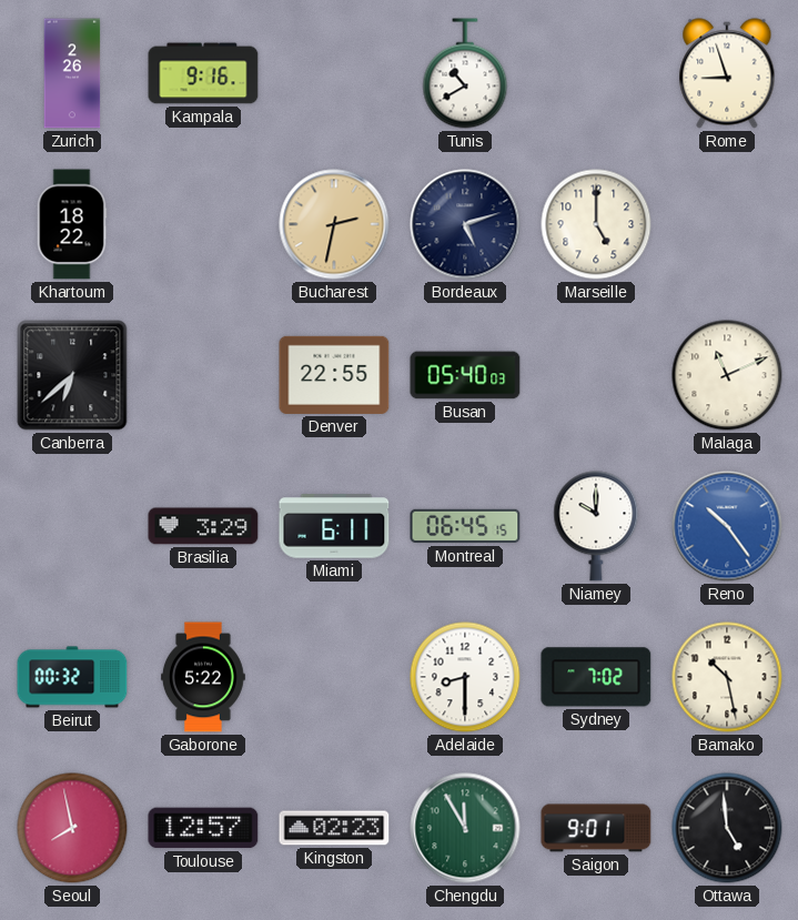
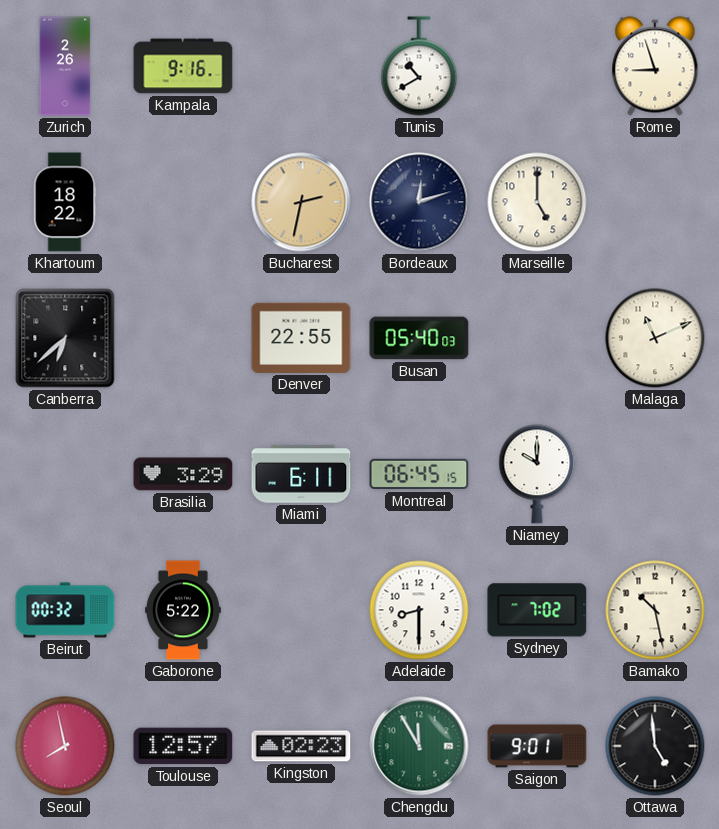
Bordeaux: 5:12 -> 12:12
Reno: 10:24 -> none
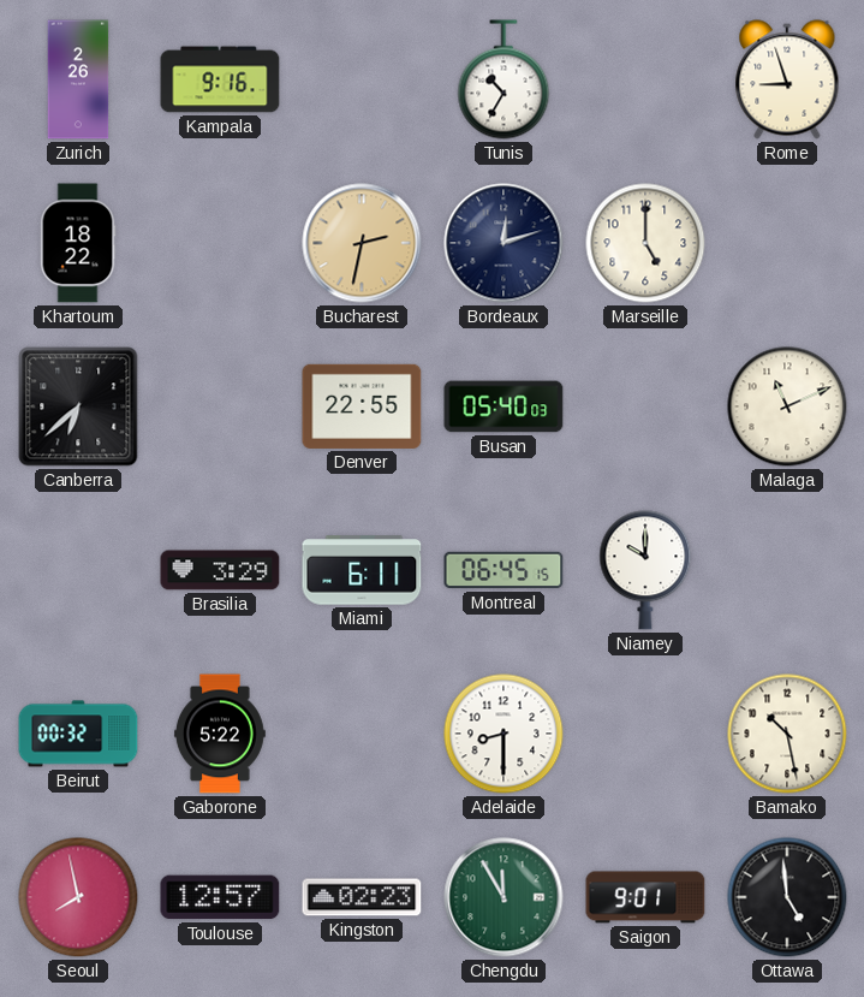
Tunis: 10:40 -> 10:35
Sydney: 7:02 -> none
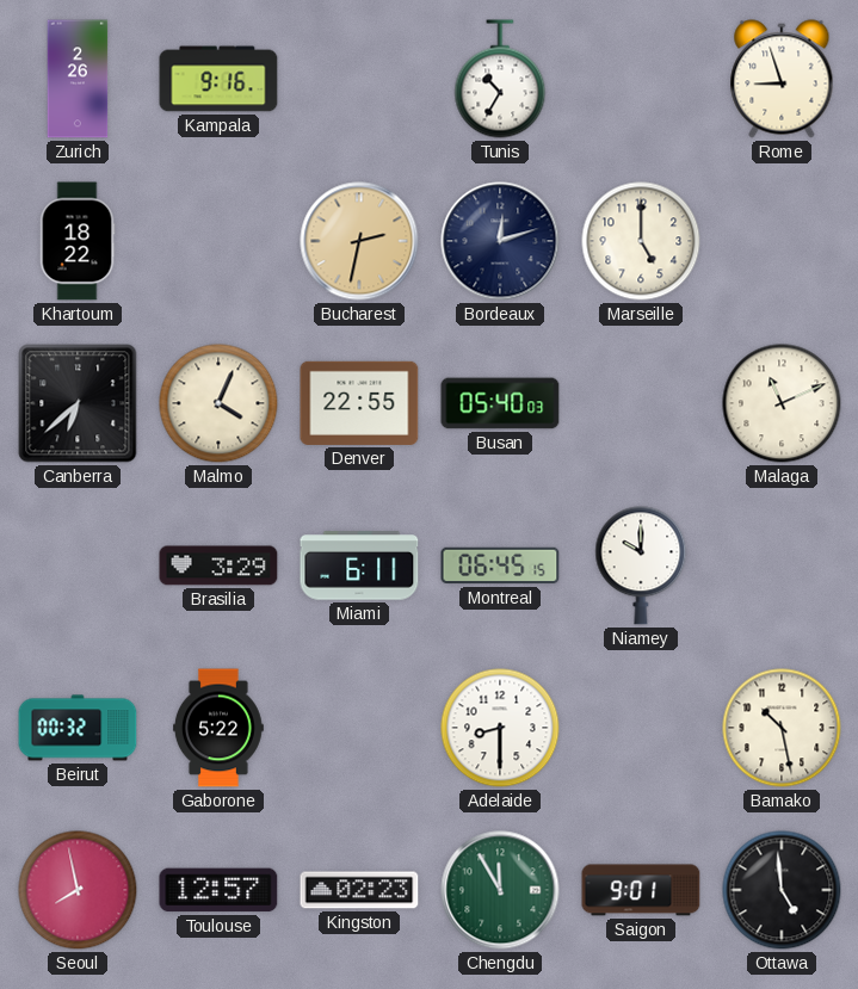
Malmo: none -> 4:04
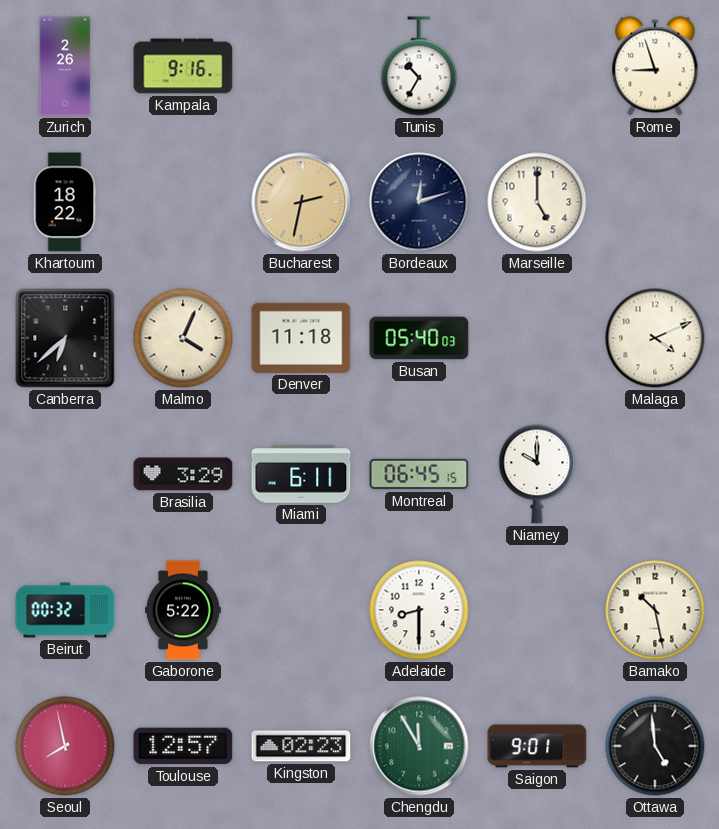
Denver: 22:55 -> 11:18
Malaga: 11:11 -> 4:11
